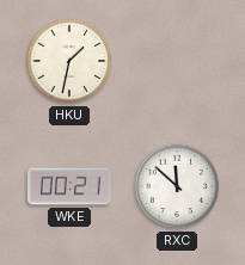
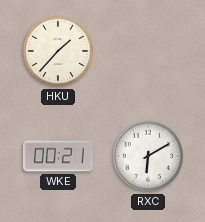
HKU: 1:32 -> 1:37
RXC: 11:52 -> 6:10
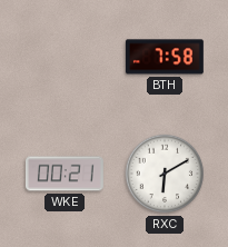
HKU: 1:37 -> none
BTH: none -> 7:58
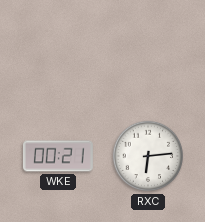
BTH: 7:58 -> none
RXC: 6:10 -> 6:14
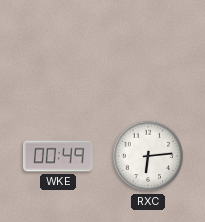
WKE: 00:21 -> 00:49
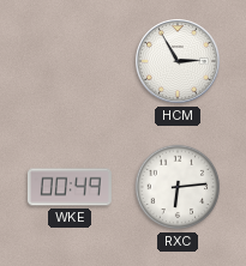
HCM: none -> 2:55
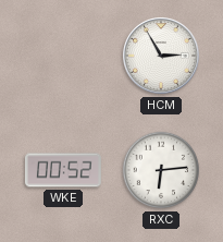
WKE: 00:49 -> 00:52
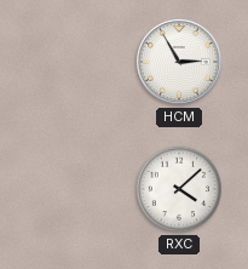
WKE: 00:52 -> none
RXC: 6:14 -> 4:08
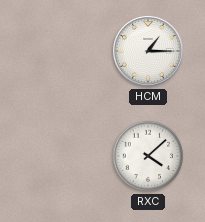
HCM: 2:55 -> 1:15
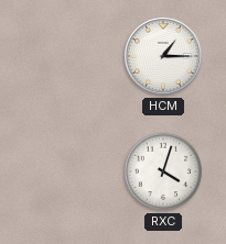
RXC: 4:08 -> 4:03
